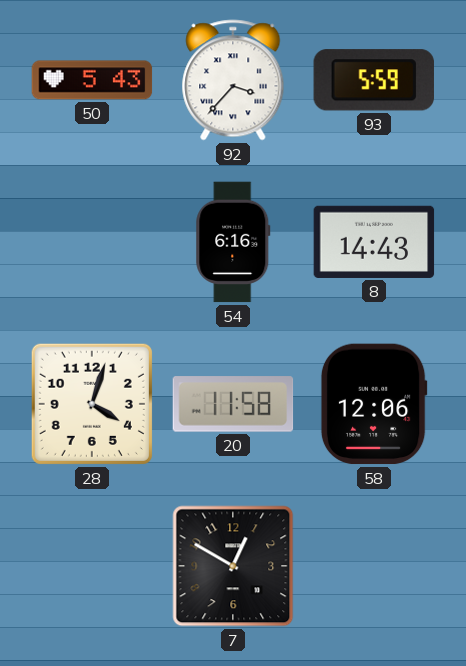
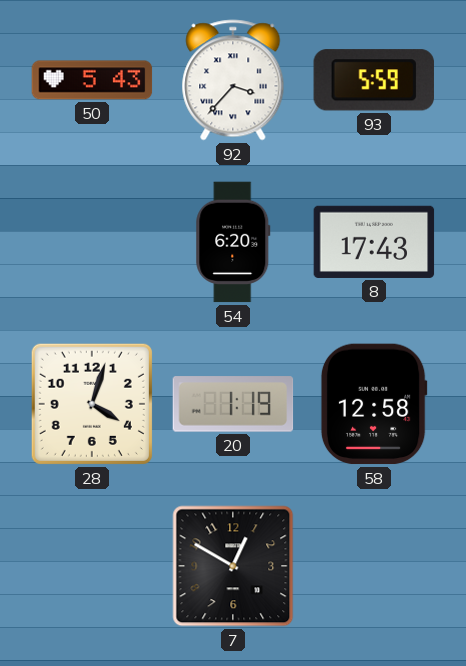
54: 6:16 -> 6:20
8: 14:43 -> 17:43
20: 11:58 -> 1:19
58: 12:06 -> 12:58
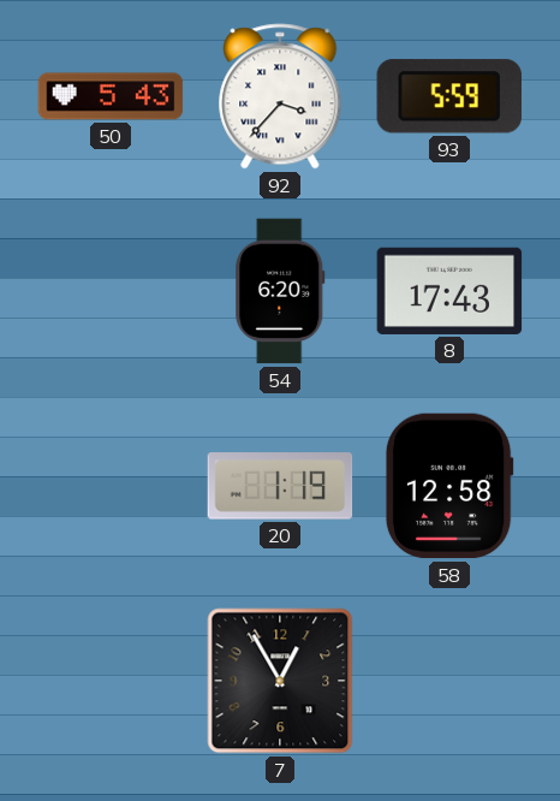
28: 4:03 -> none
7: 12:50 -> 12:55
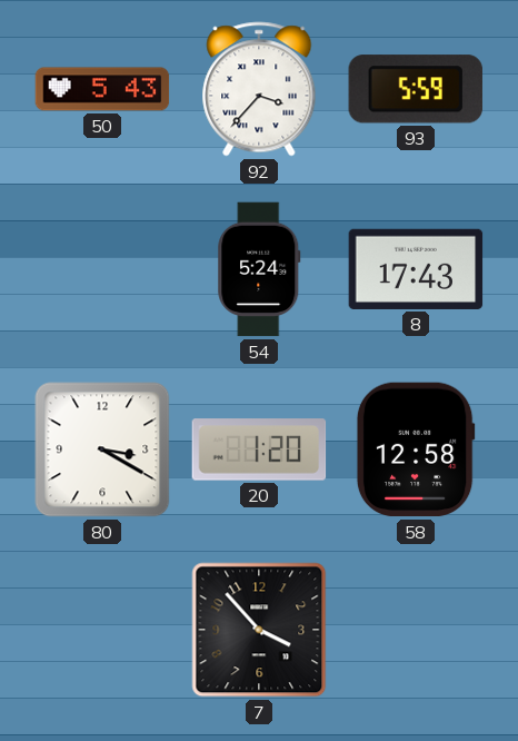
54: 6:20 -> 5:24
80: none -> 3:20
20: 1:19 -> 1:20
7: 12:55 -> 3:53
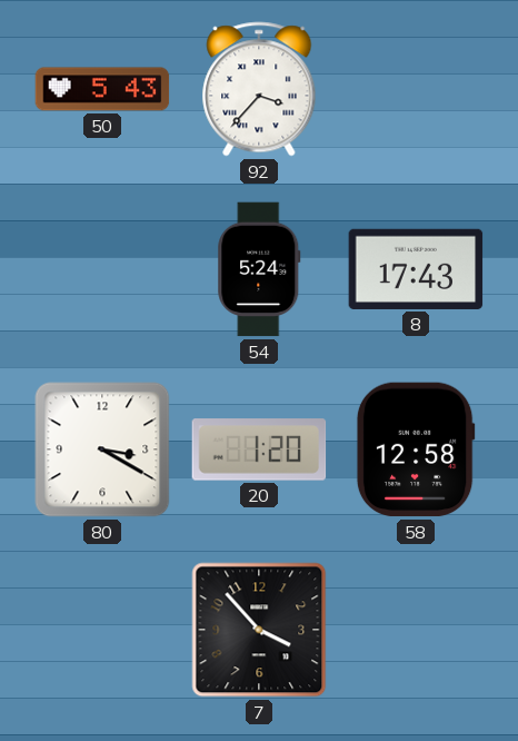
93: 5:59 -> none
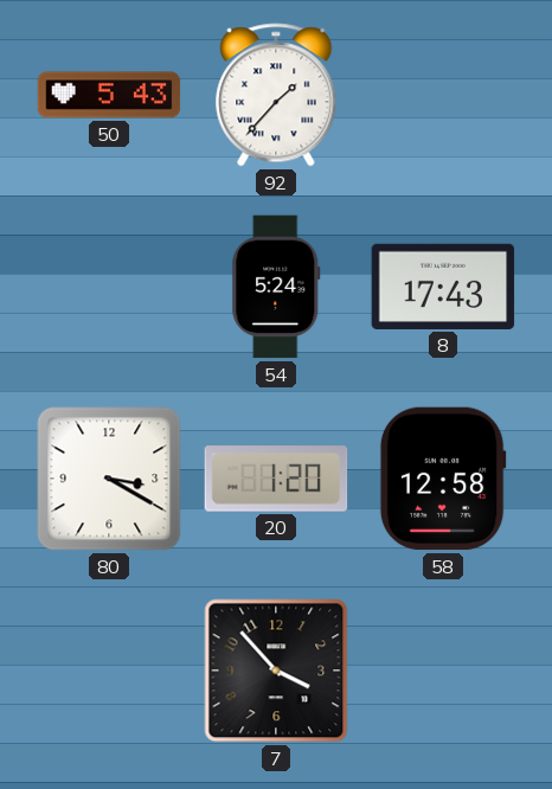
92: 3:37 -> 1:37
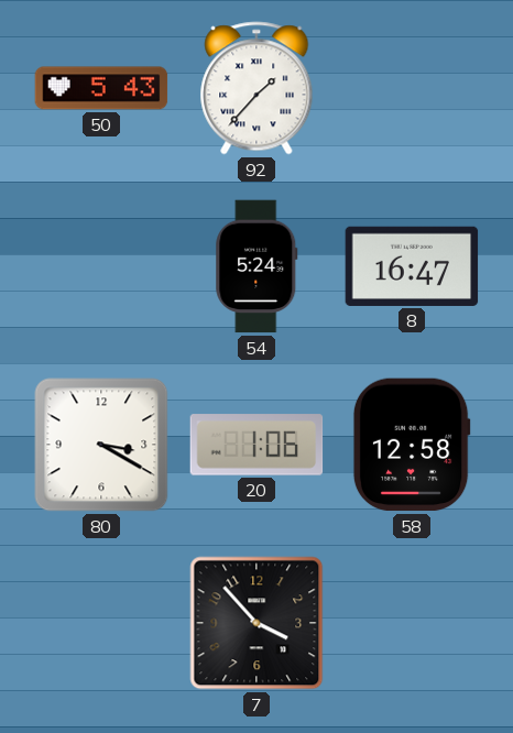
8: 17:43 -> 16:47
20: 1:20 -> 1:06
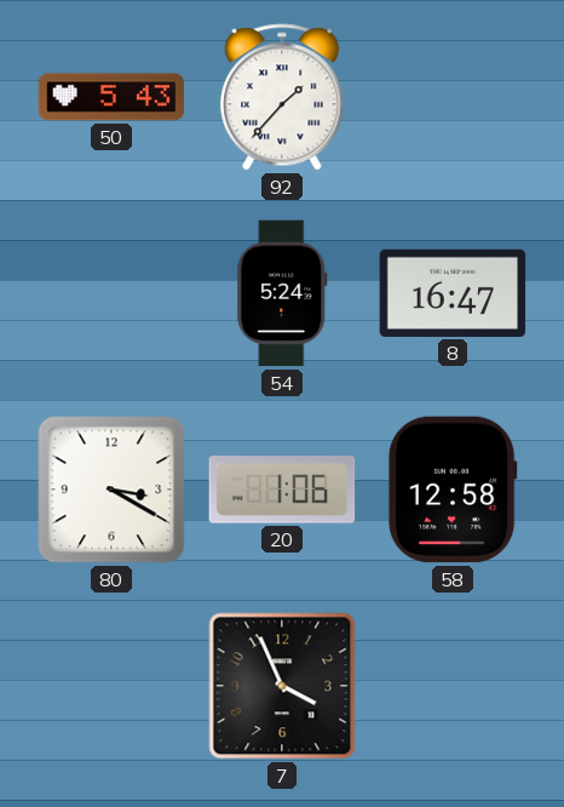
7: 3:53 -> 3:56
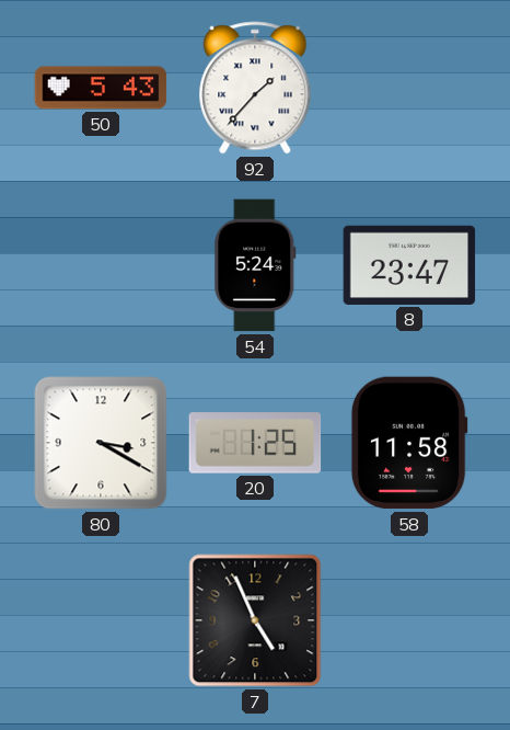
8: 16:47 -> 23:47
20: 1:06 -> 1:25
58: 12:58 -> 11:58
7: 3:56 -> 4:56
